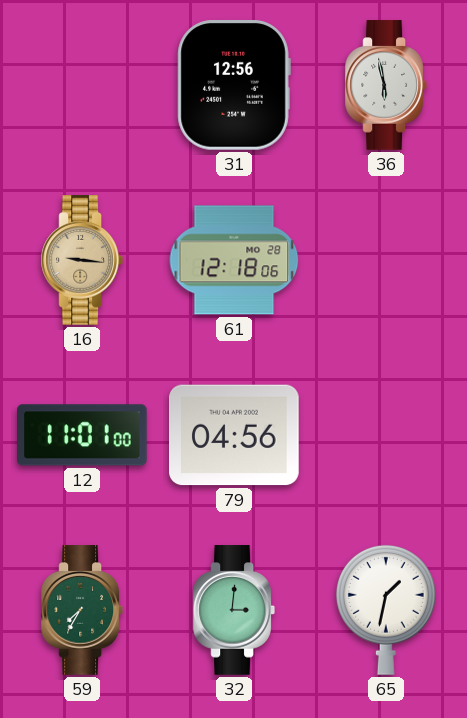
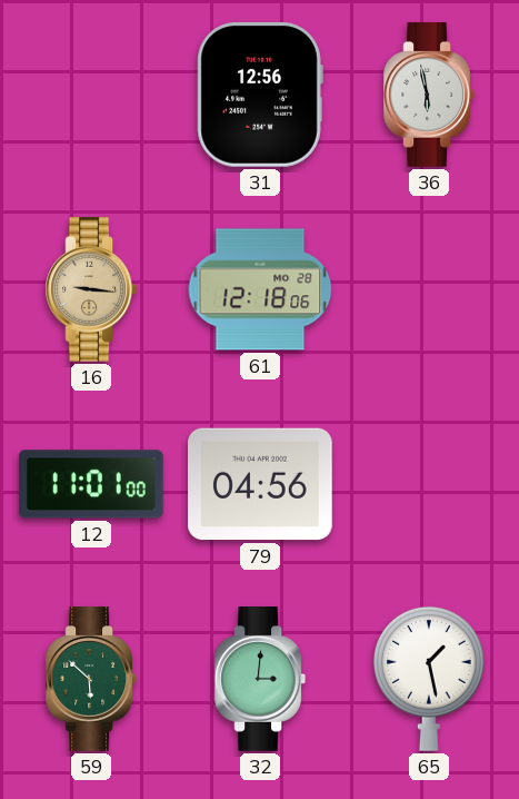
59: 7:35 -> 5:52
65: 1:32 -> 1:28
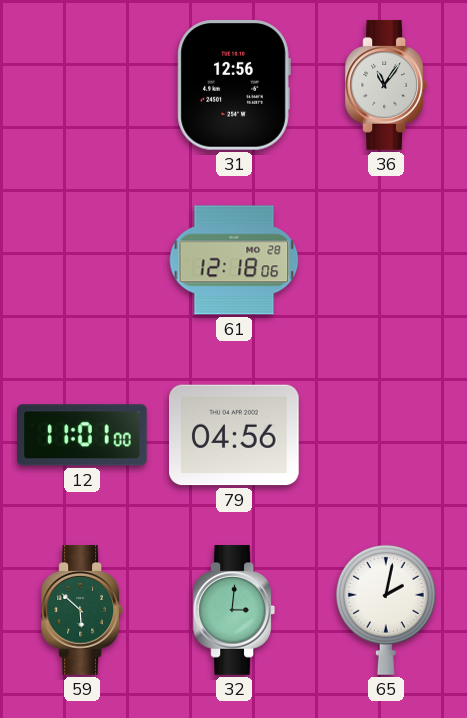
36: 5:58 -> 11:06
16: 9:16 -> none
65: 1:28 -> 2:02
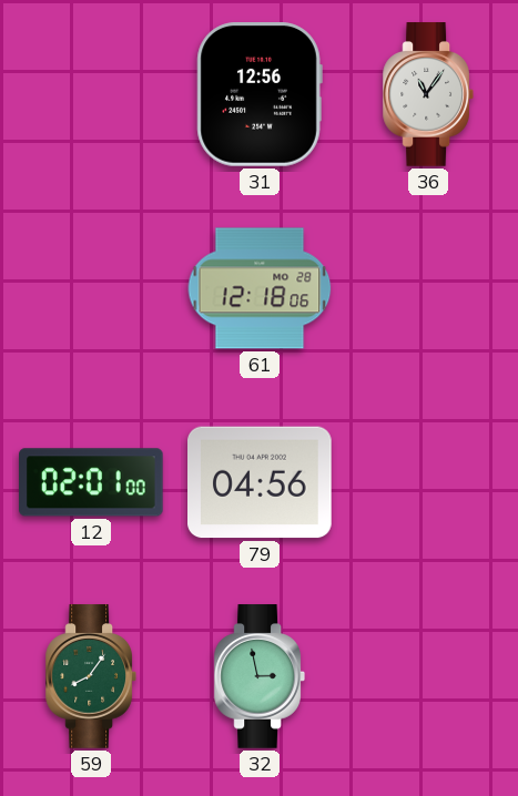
12: 11:01 -> 02:01
59: 5:52 -> 8:06
32: 3:01 -> 2:58
65: 2:02 -> none
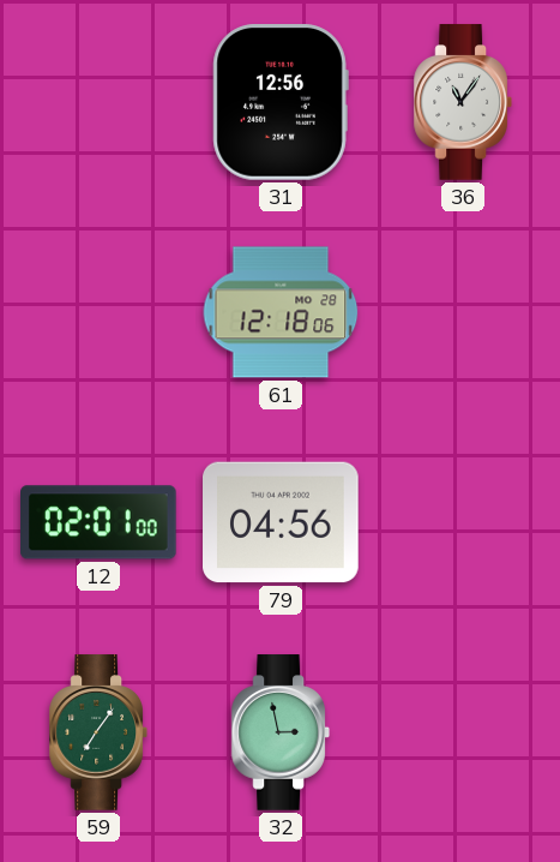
59: 8:06 -> 7:06
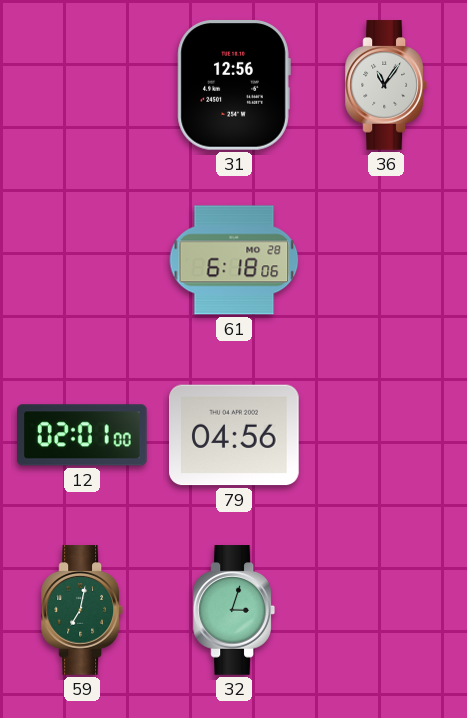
61: 12:18 -> 6:18
59: 7:06 -> 7:02
32: 2:58 -> 3:03
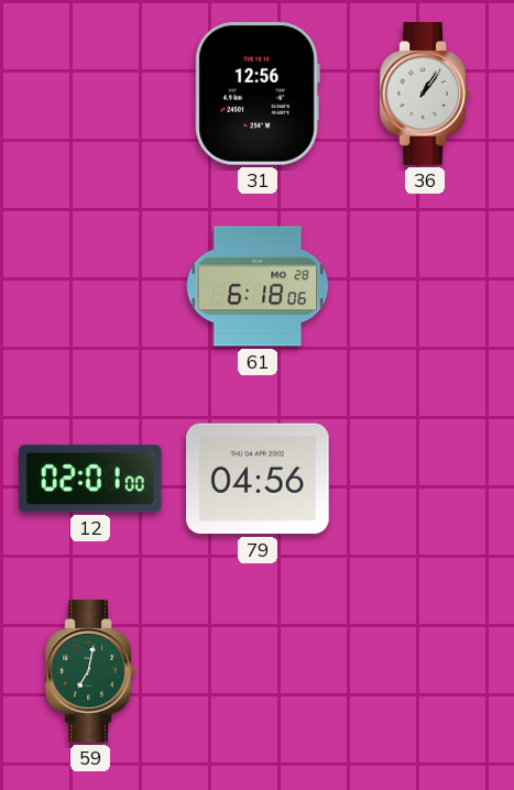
36: 11:06 -> 1:06
32: 3:03 -> none
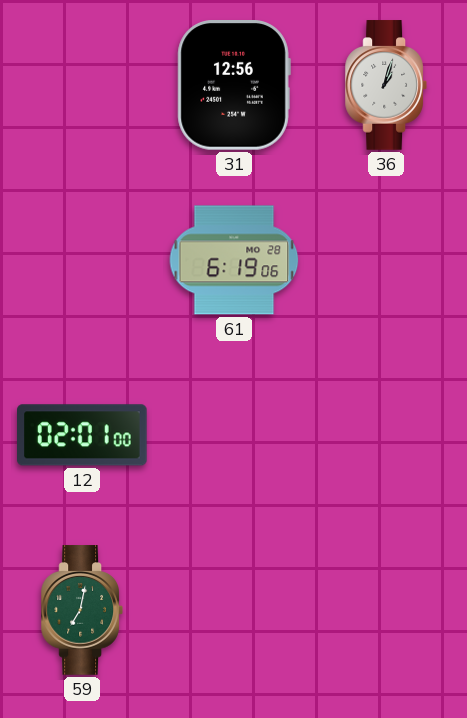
36: 1:06 -> 1:03
61: 6:18 -> 6:19
79: 04:56 -> none
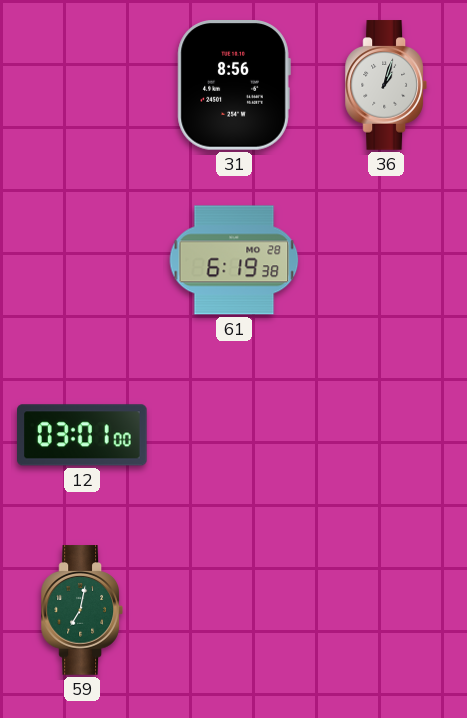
31: 12:56 -> 8:56
61: 6:19:06 -> 6:19:38
12: 02:01 -> 03:01
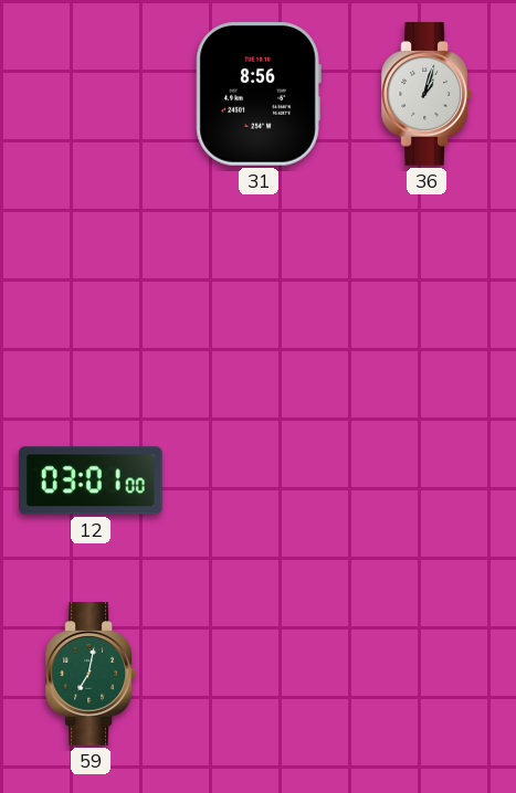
61: 6:19 -> none
